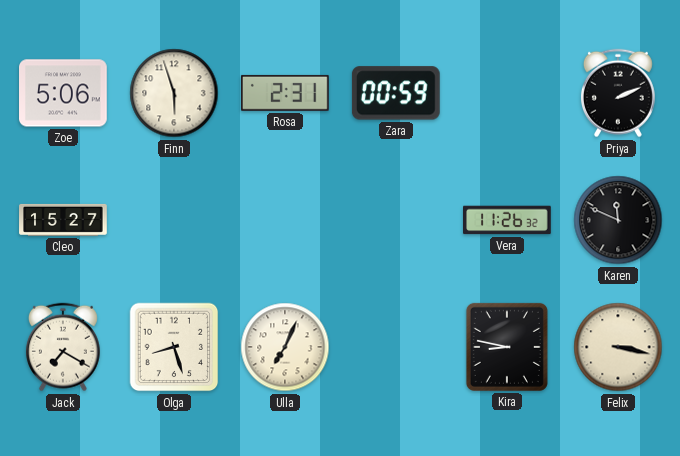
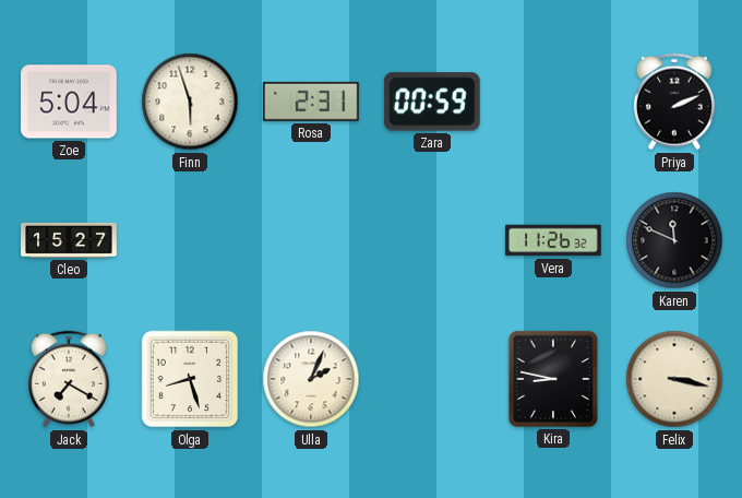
Zoe: 5:06 -> 5:04
Ulla: 7:04 -> 2:04
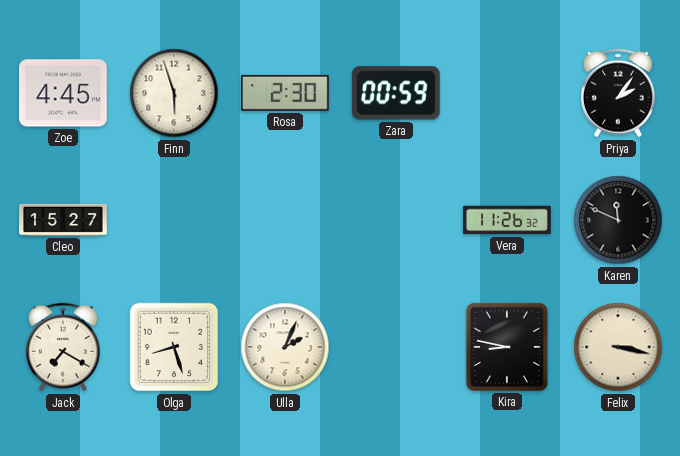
Zoe: 5:04 -> 4:45
Rosa: 2:31 -> 2:30
Priya: 2:11 -> 2:06
